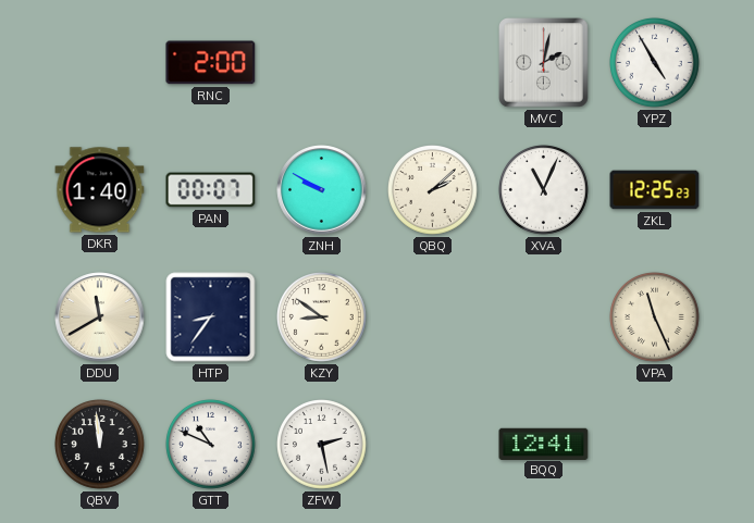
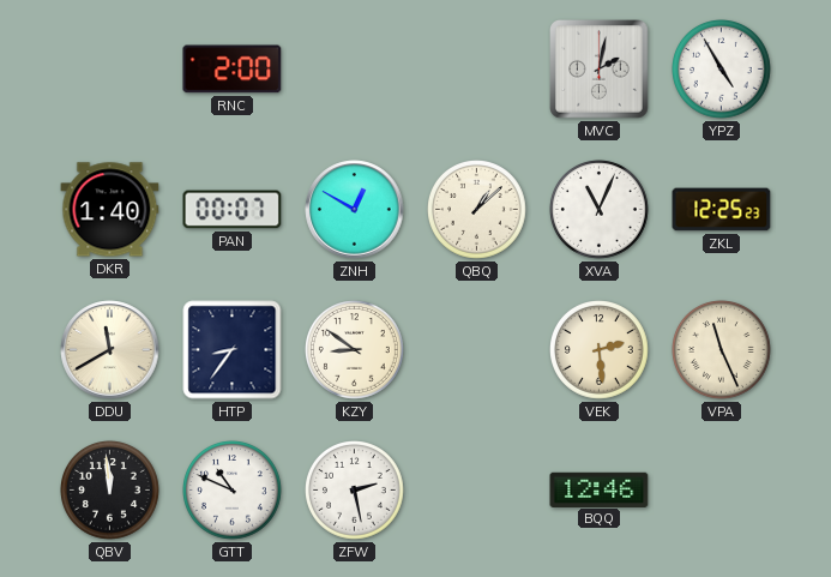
ZNH: 9:50 -> 12:50
QBQ: 2:08 -> 1:08
VEK: none -> 2:29
BQQ: 12:41 -> 12:46
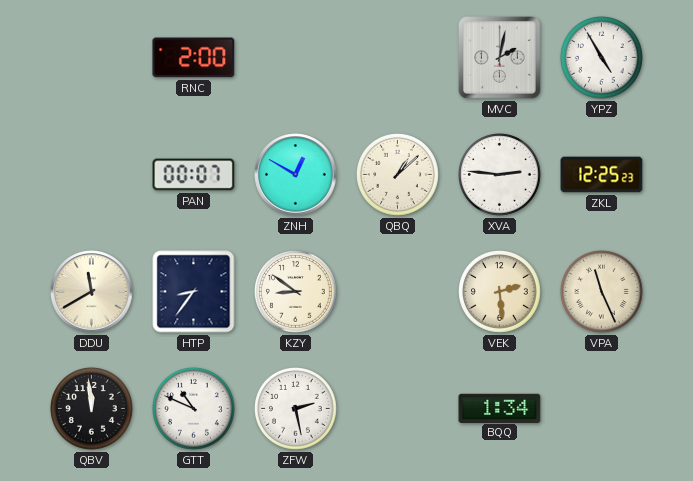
DKR: 1:40 -> none
XVA: 11:04 -> 2:46
BQQ: 12:46 -> 1:34
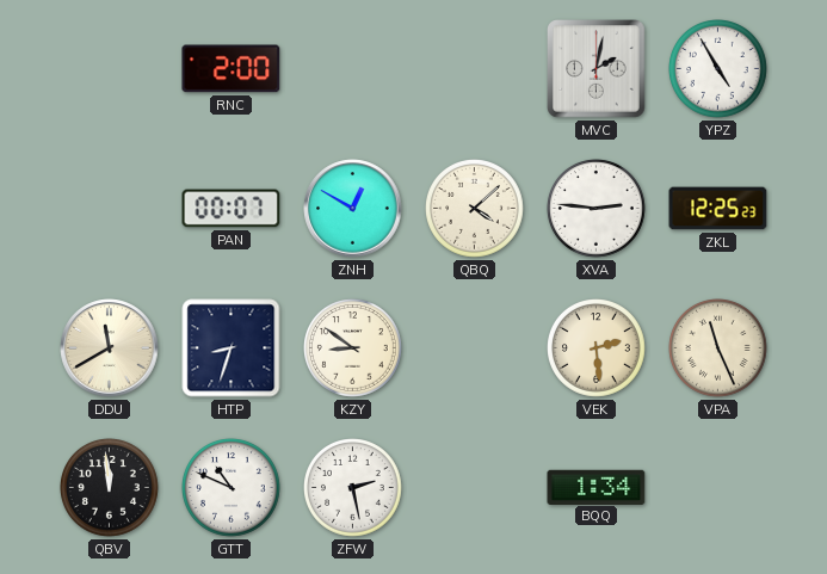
QBQ: 1:08 -> 4:08
HTP: 8:36 -> 8:33
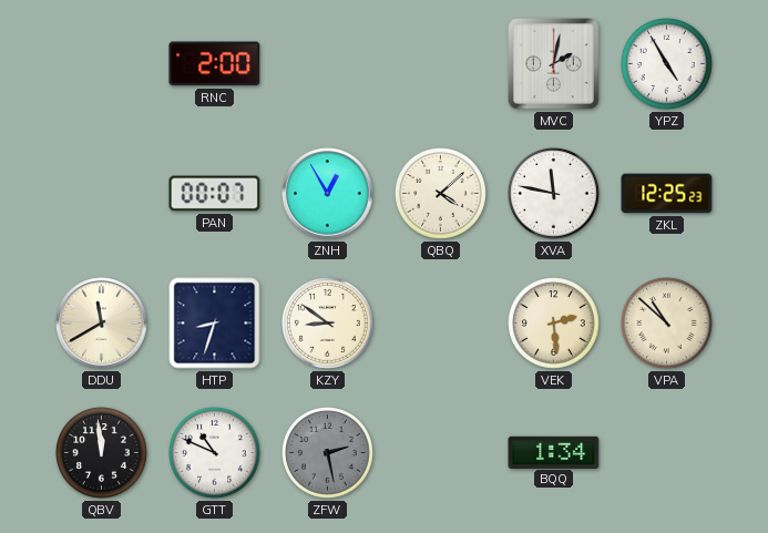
ZNH: 12:50 -> 12:55
XVA: 2:46 -> 11:47
VPA: 11:26 -> 10:52
ZFW dial: white -> grey
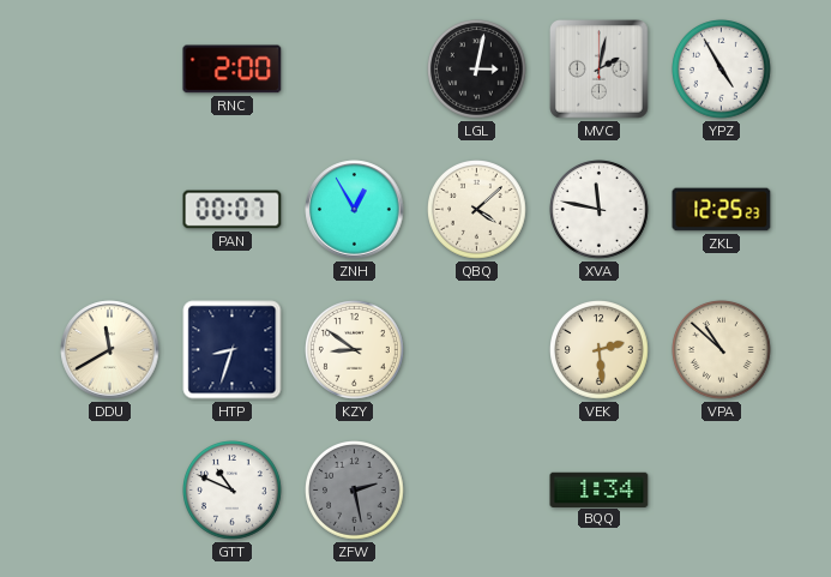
LGL: none -> 3:02
QBV: 11:59 -> none
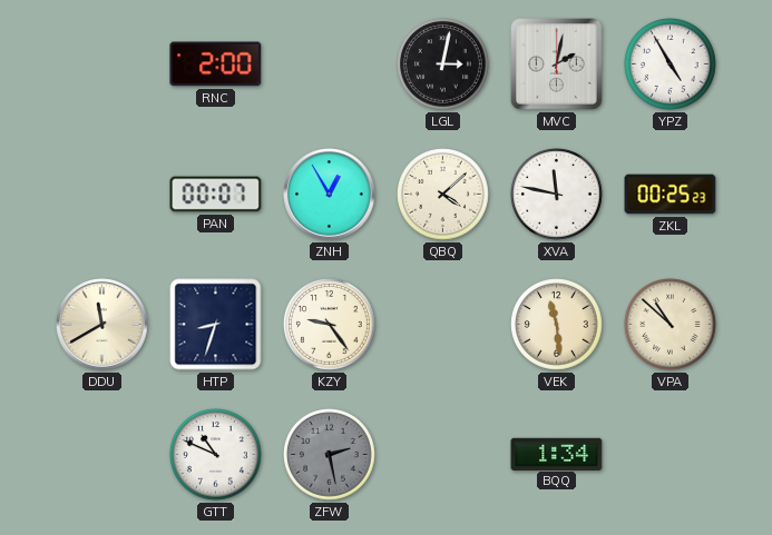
ZKL: 12:25 -> 00:25
KZY: 8:51 -> 9:24
VEK: 2:29 -> 11:29
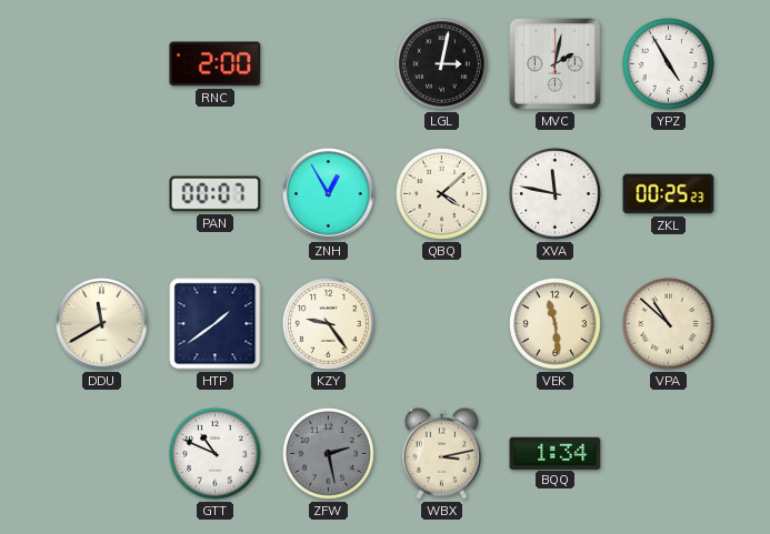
HTP: 8:33 -> 1:39
WBX: none -> 3:13
